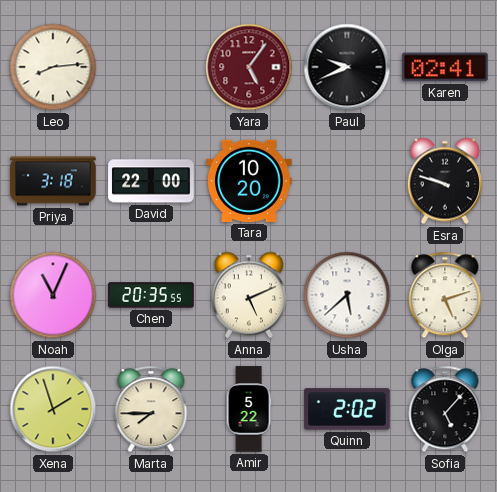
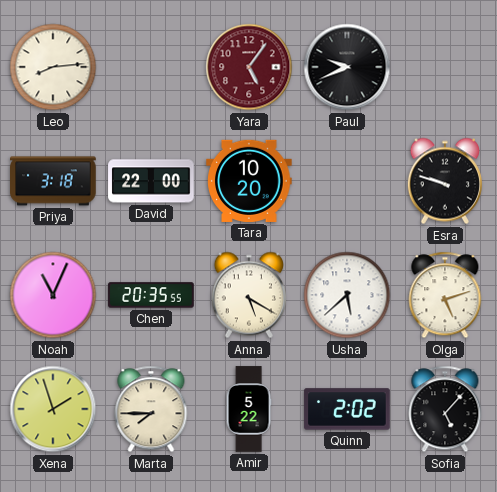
Karen: 02:41 -> none
Anna: 5:11 -> 5:20
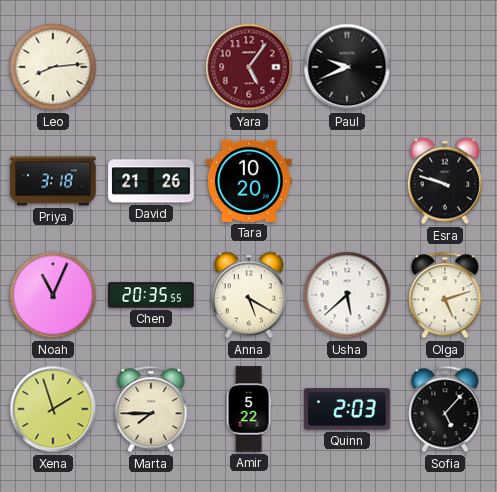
David: 22:00 -> 21:26
Quinn: 2:02 -> 2:03
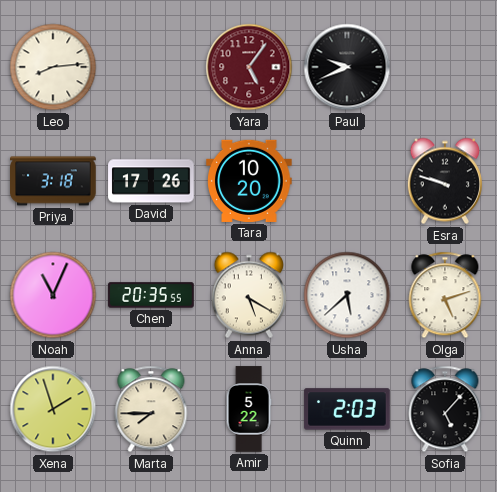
David: 21:26 -> 17:26
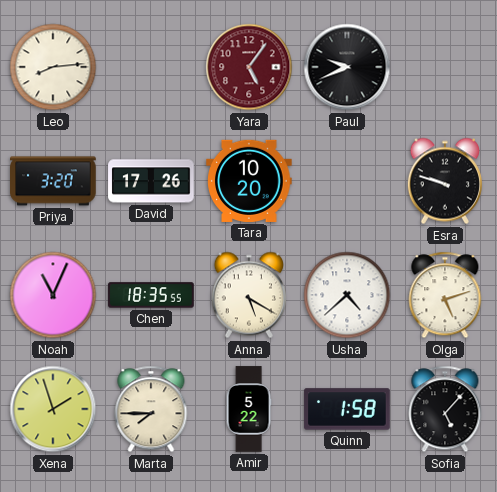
Priya: 3:18 -> 3:20
Chen: 20:35 -> 18:35
Usha: 5:38 -> 4:38
Quinn: 2:03 -> 1:58
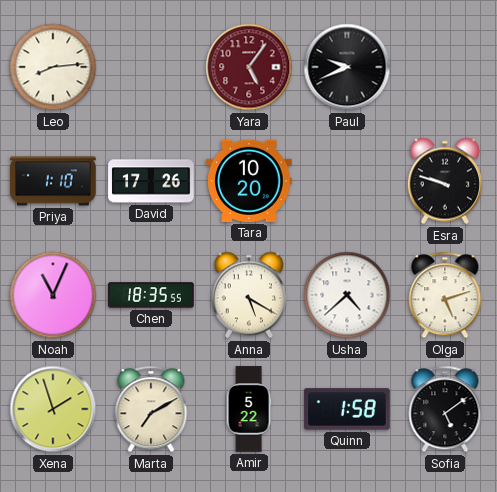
Priya: 3:20 -> 1:10
Marta: 7:45 -> 7:10
Sofia: 5:07 -> 5:09
